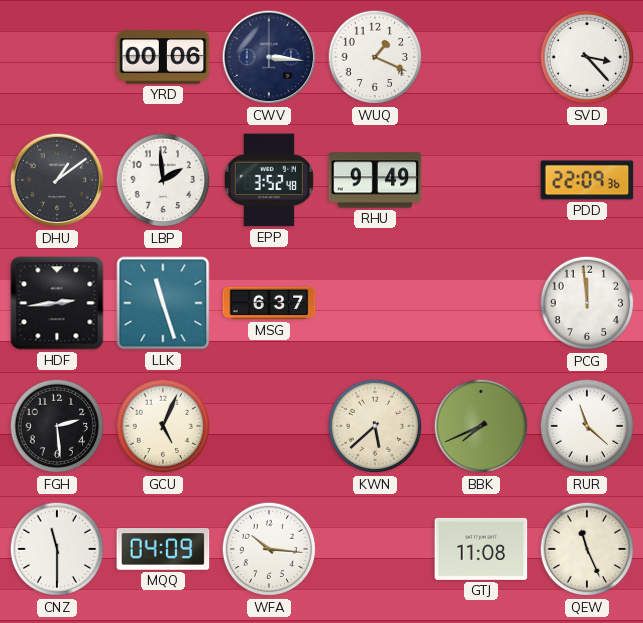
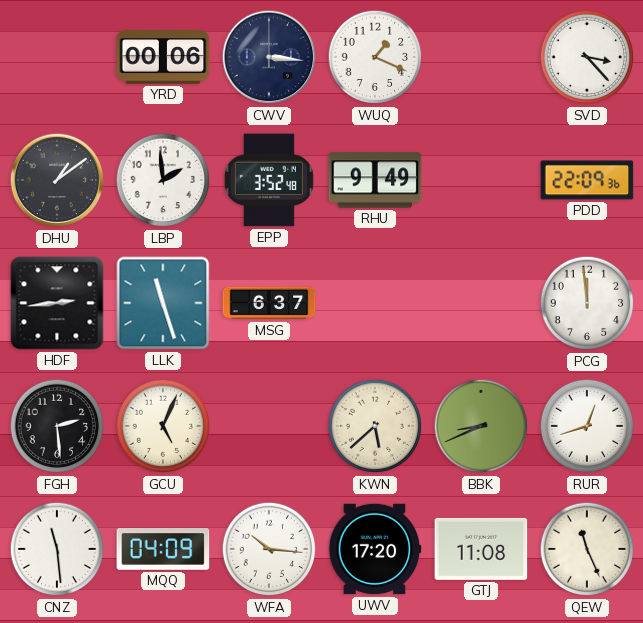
BBK: 7:41 -> 8:41
RUR: 11:22 -> 12:42
CNZ: 11:30 -> 11:29
UWV: none -> 17:20
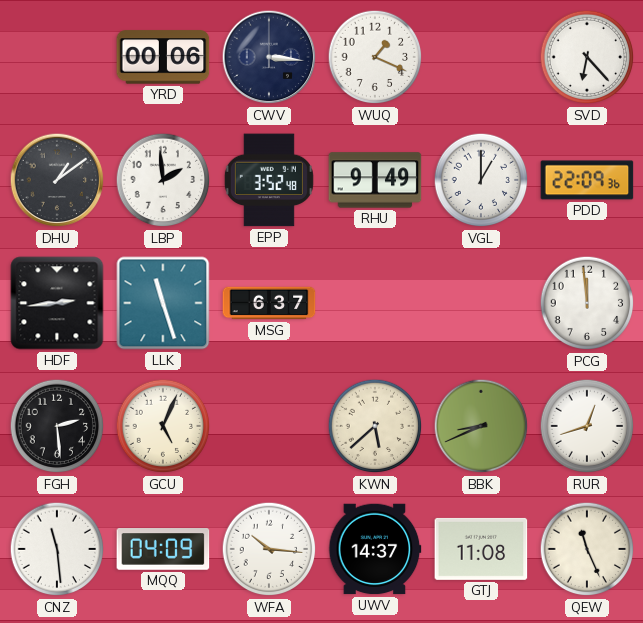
SVD: 3:23 -> 6:23
VGL: none -> 1:00
UWV: 17:20 -> 14:37
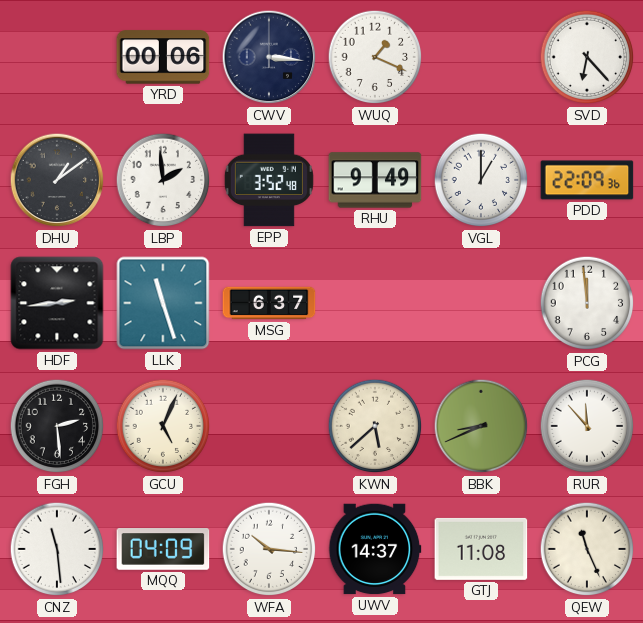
RUR: 12:42 -> 11:53
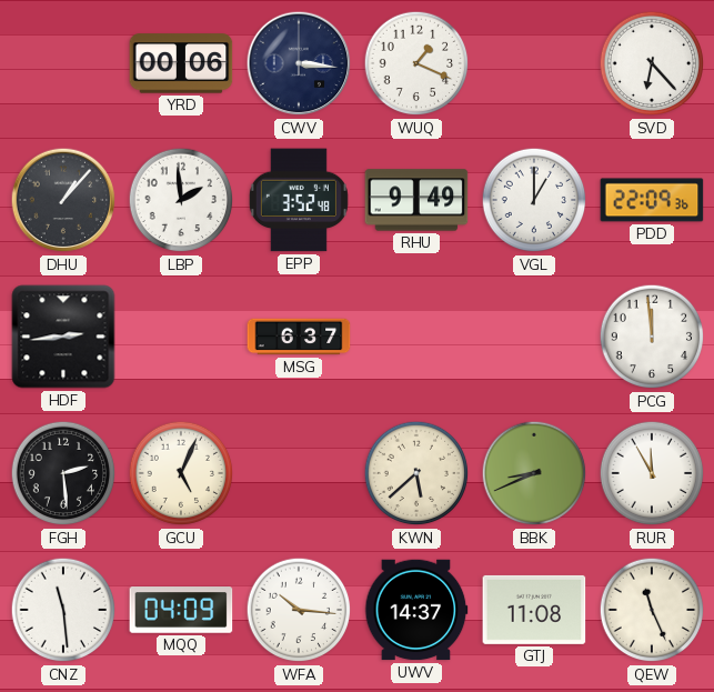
DHU: 1:09 -> 1:07
LLK: 11:27 -> none
RUR: 11:53 -> 11:55
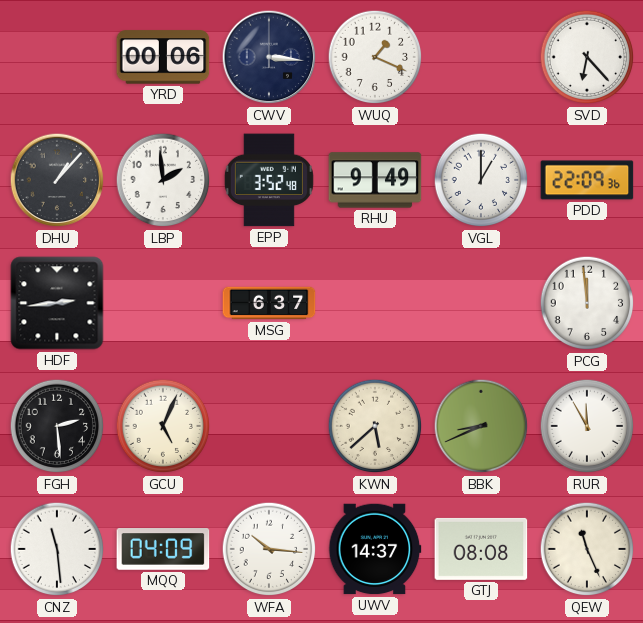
GTJ: 11:08 -> 08:08
